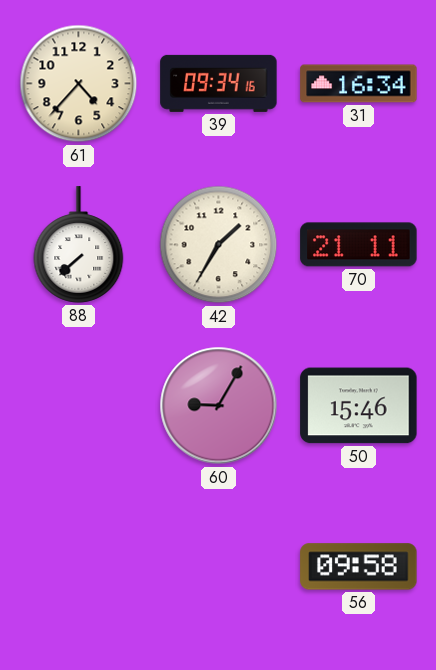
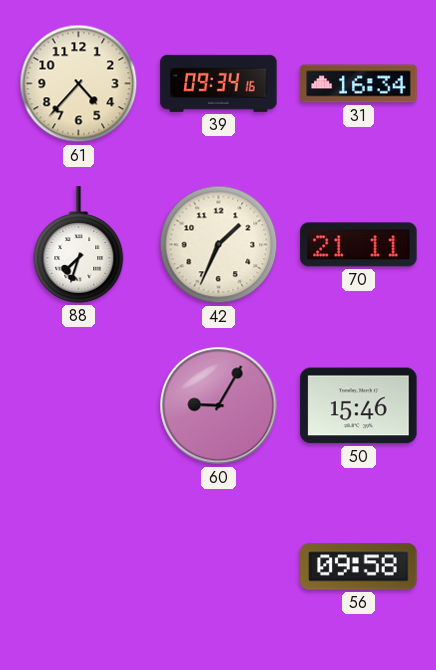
88: 7:38 -> 7:33
42: 1:35 -> 1:34
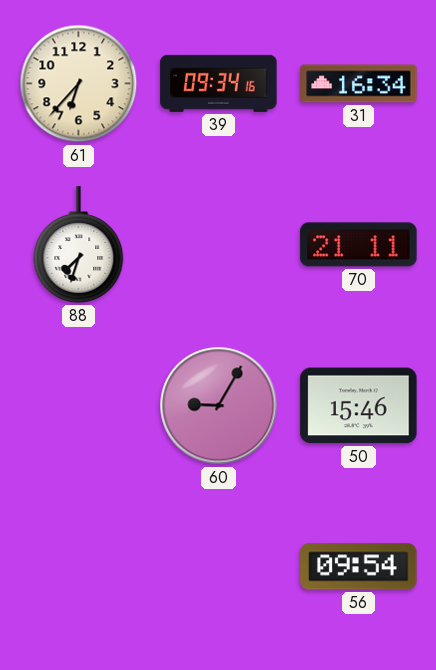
61: 4:37 -> 6:37
42: 1:34 -> none
56: 09:58 -> 09:54
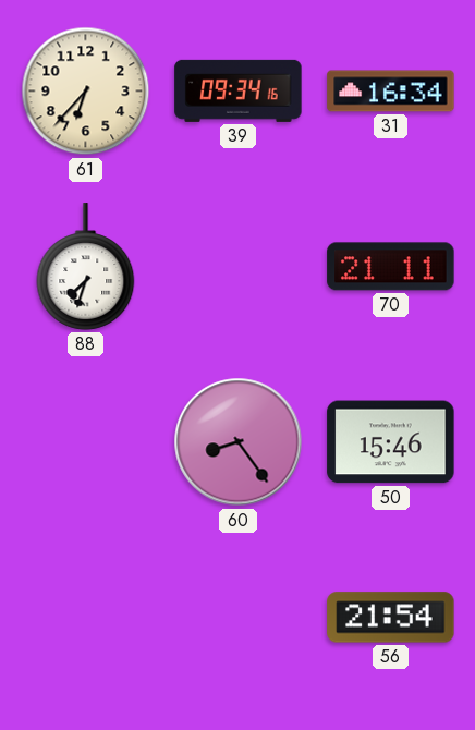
60: 9:05 -> 8:24
56: 09:54 -> 21:54
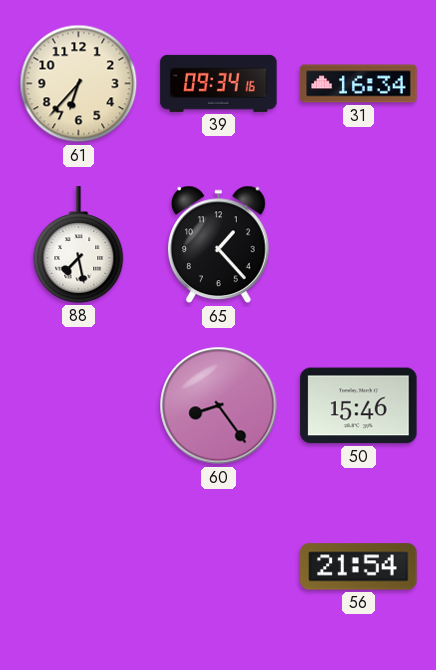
88: 7:33 -> 7:28
65: none -> 1:23
70: 21:11 -> none
